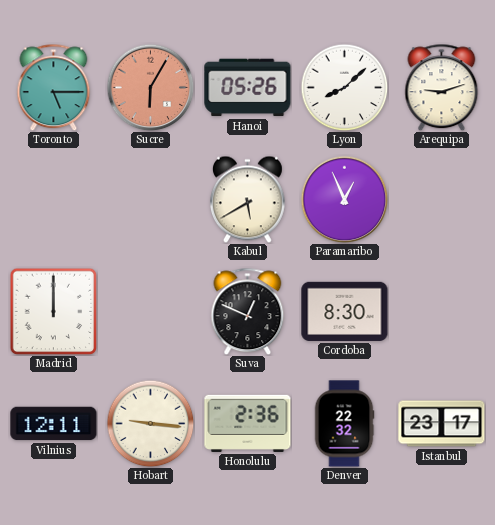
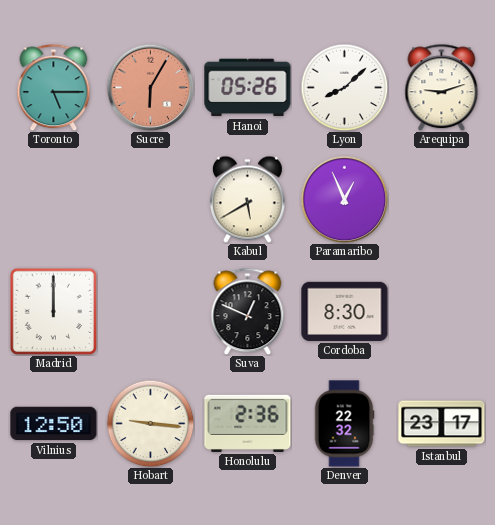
Vilnius: 12:11 -> 12:50
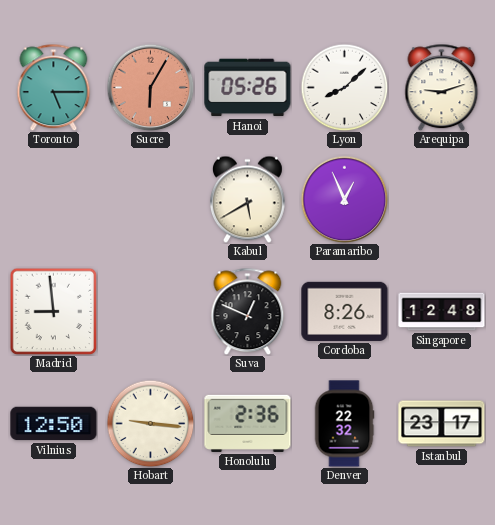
Madrid: 12:00 -> 8:59
Cordoba: 8:30 -> 8:26
Singapore: none -> 12:48
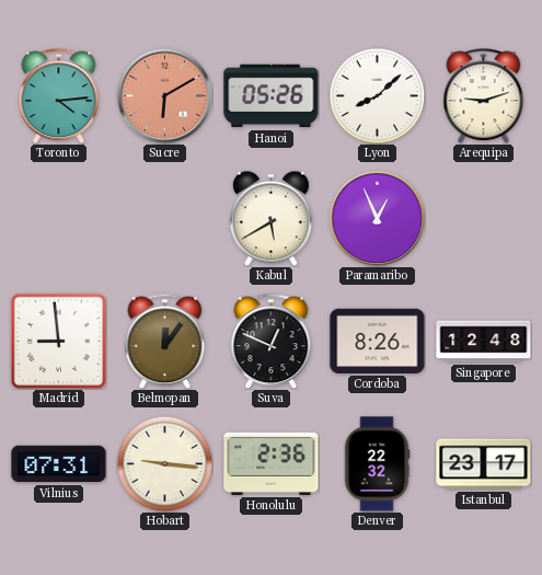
Toronto: 5:15 -> 4:14
Sucre: 6:05 -> 6:10
Belmopan: none -> 12:06
Vilnius: 12:50 -> 07:31
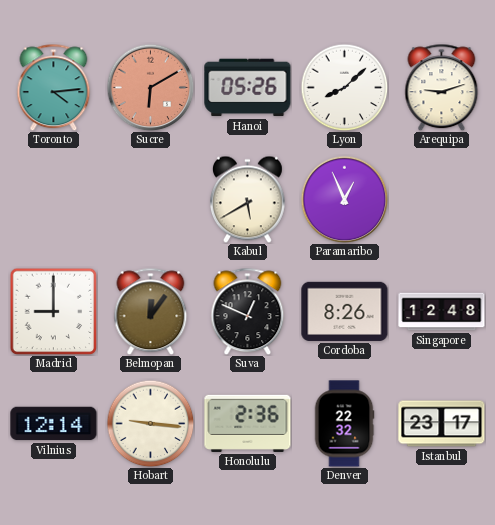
Madrid: 8:59 -> 9:00
Vilnius: 07:31 -> 12:14
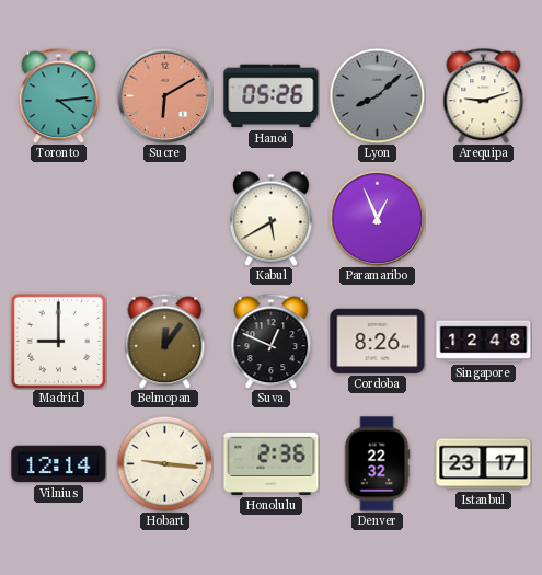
Lyon dial: white -> grey
